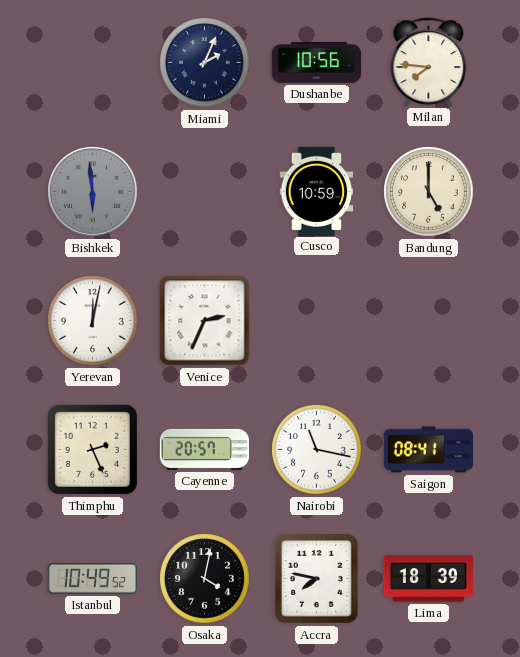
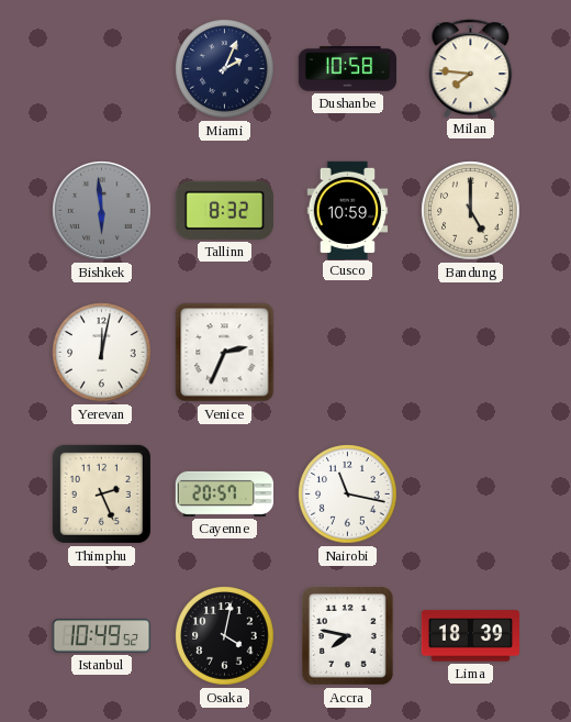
Dushanbe: 10:56 -> 10:58
Tallinn: none -> 8:32
Saigon: 08:41 -> none
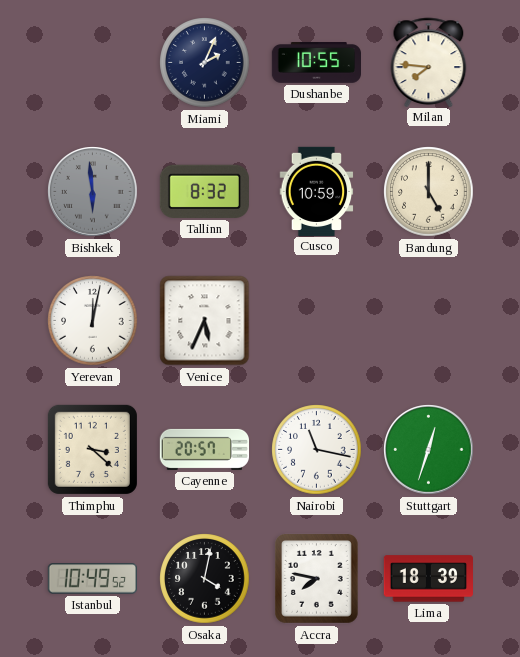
Dushanbe: 10:58 -> 10:55
Venice: 2:34 -> 5:34
Thimphu: 2:26 -> 3:22
Stuttgart: none -> 12:33
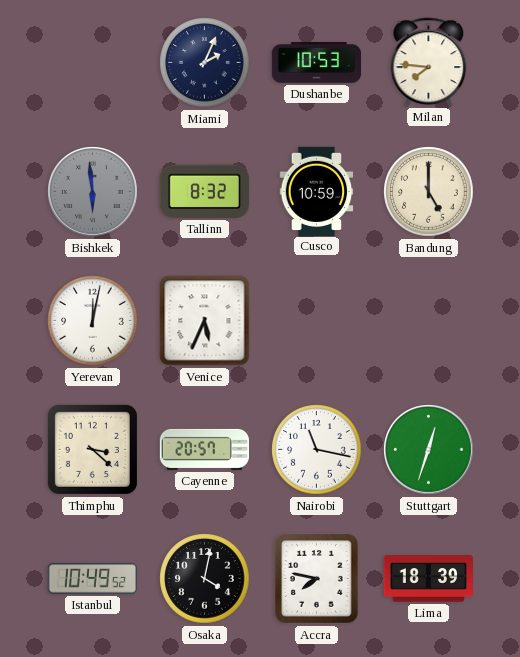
Dushanbe: 10:55 -> 10:53
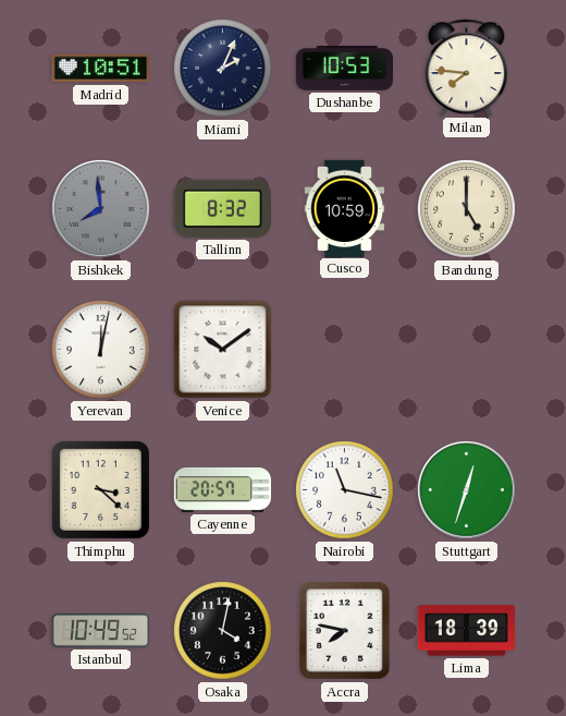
Madrid: none -> 10:51
Bishkek: 5:59 -> 7:59
Venice: 5:34 -> 10:09
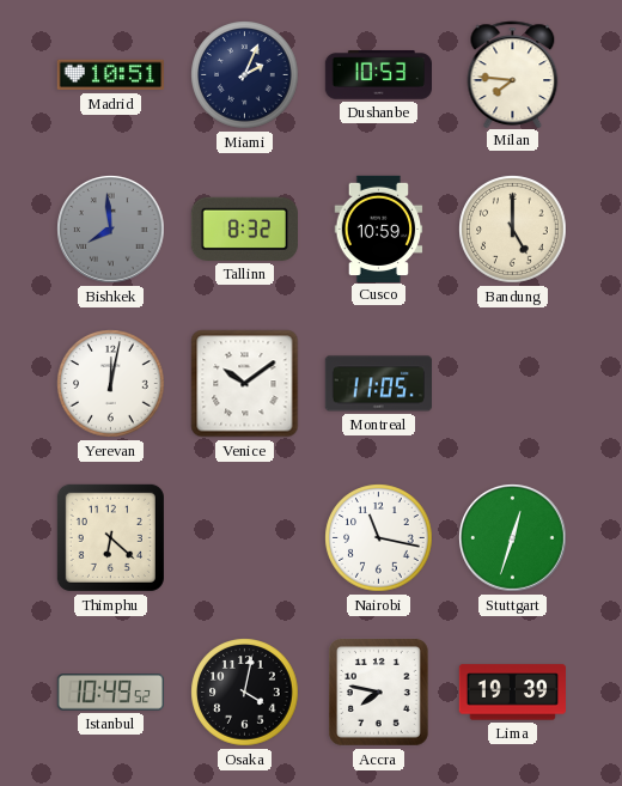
Montreal: none -> 11:05
Thimphu: 3:22 -> 6:22
Cayenne: 20:57 -> none
Lima: 18:39 -> 19:39
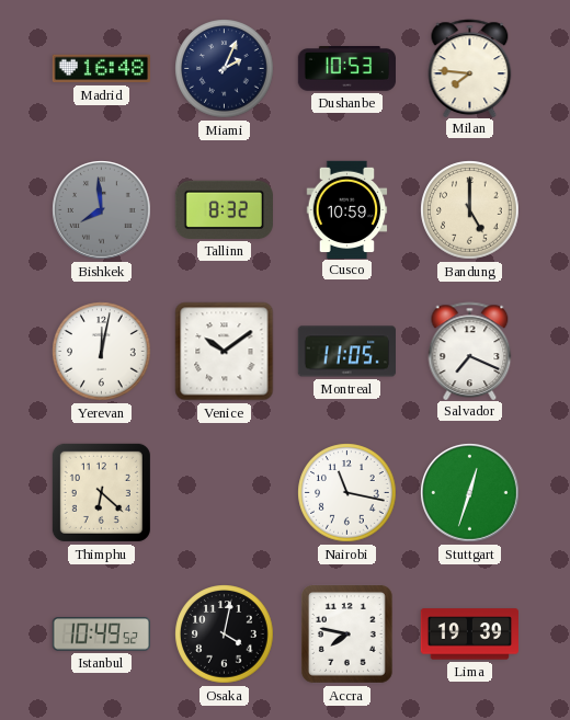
Madrid: 10:51 -> 16:48
Salvador: none -> 7:19
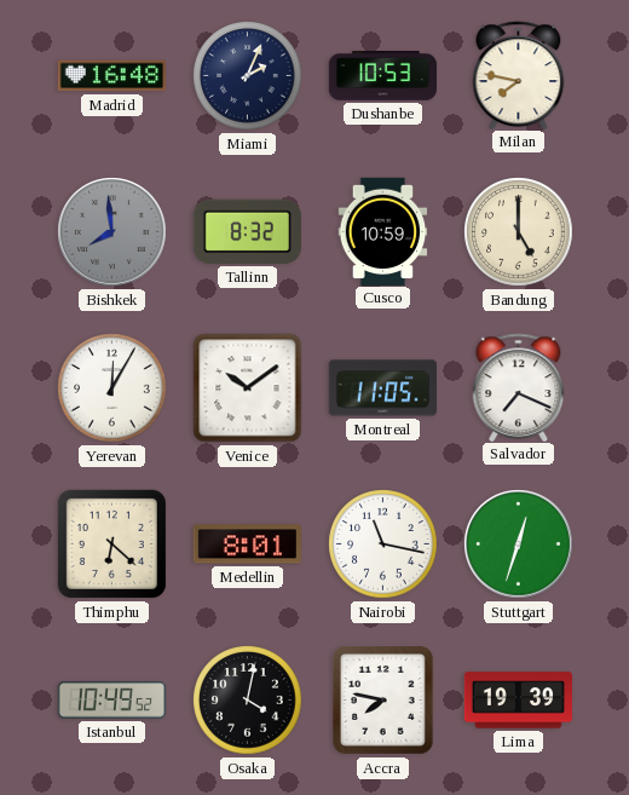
Milan: 7:46 -> 7:47
Yerevan: 12:02 -> 12:05
Medellin: none -> 8:01
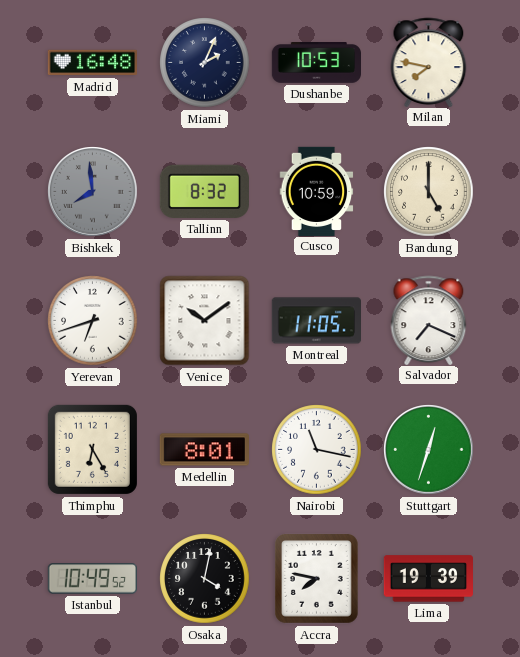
Yerevan: 12:05 -> 6:42
Thimphu: 6:22 -> 6:25
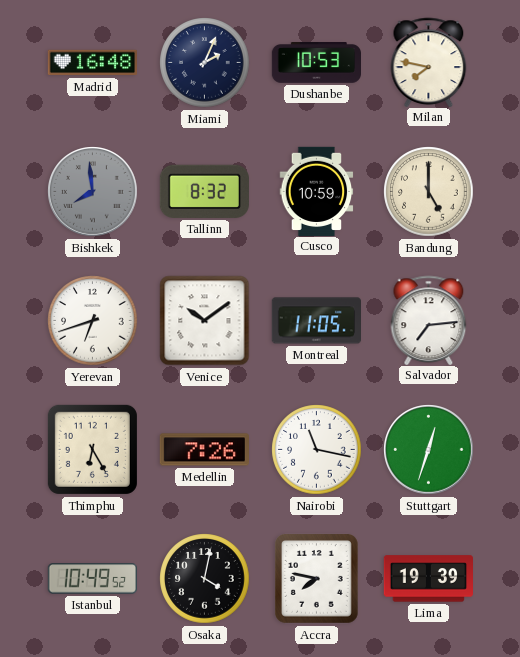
Salvador: 7:19 -> 7:14
Medellin: 8:01 -> 7:26
